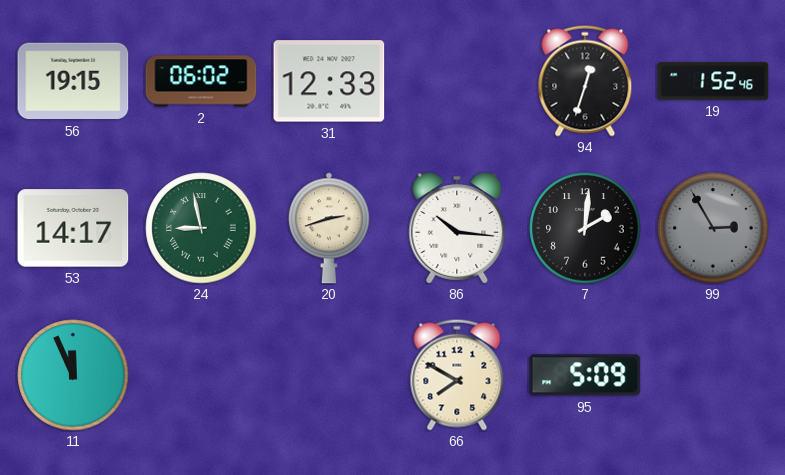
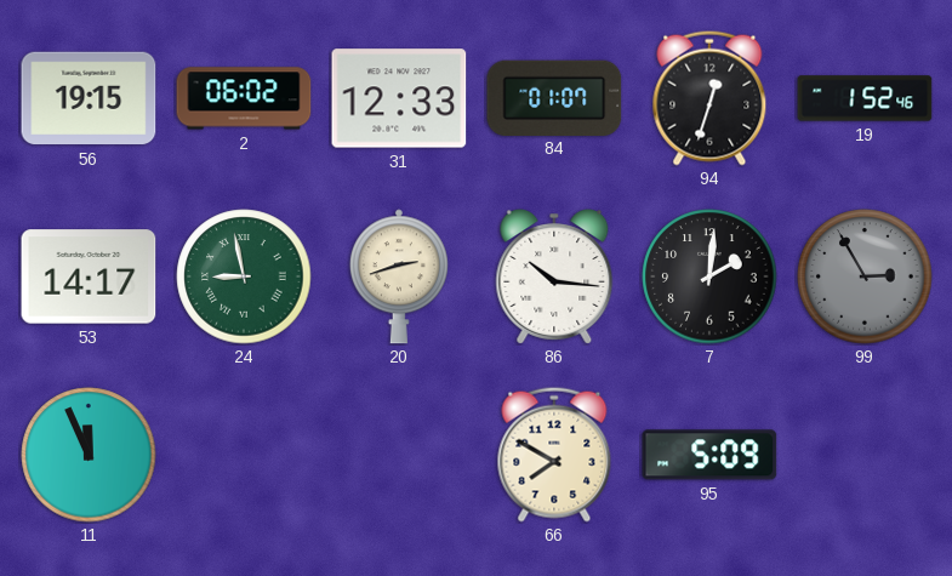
84: none -> 01:07
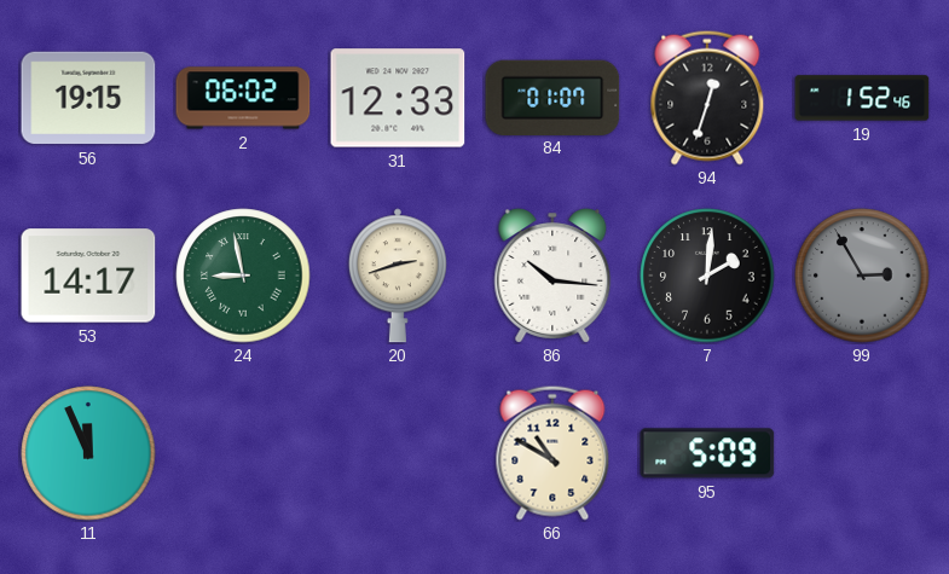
66: 7:50 -> 10:50
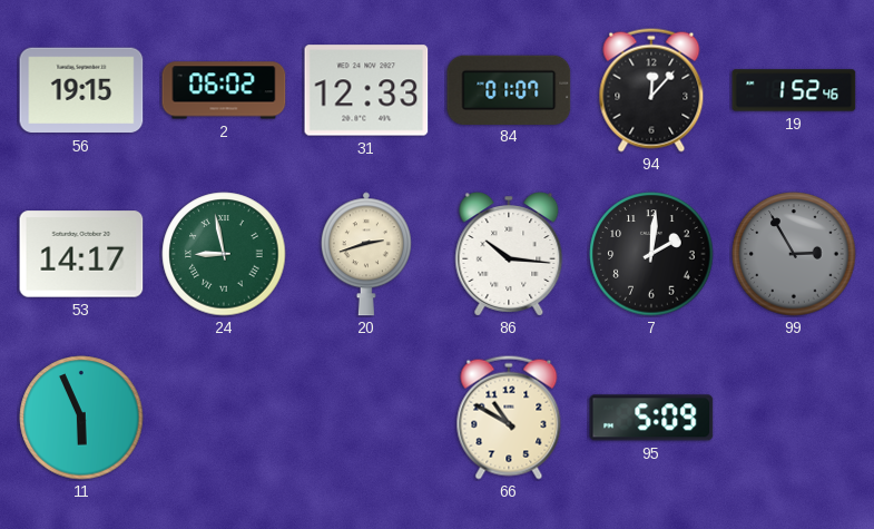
94: 12:33 -> 12:07
11: 11:56 -> 5:56
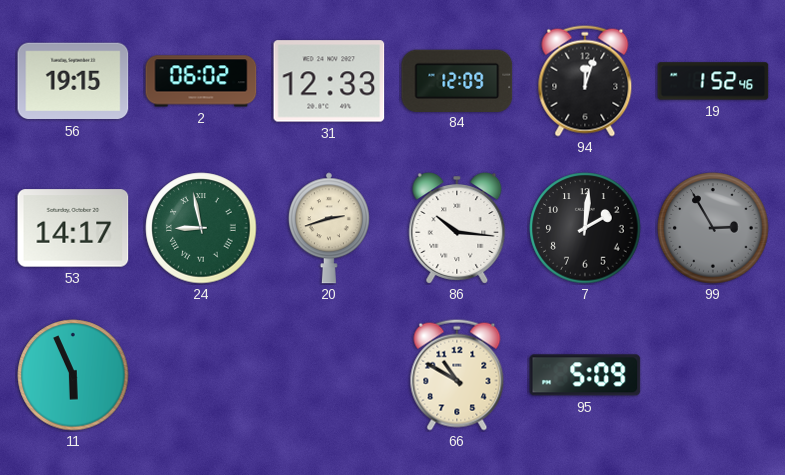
84: 01:07 -> 12:09
94: 12:07 -> 12:03
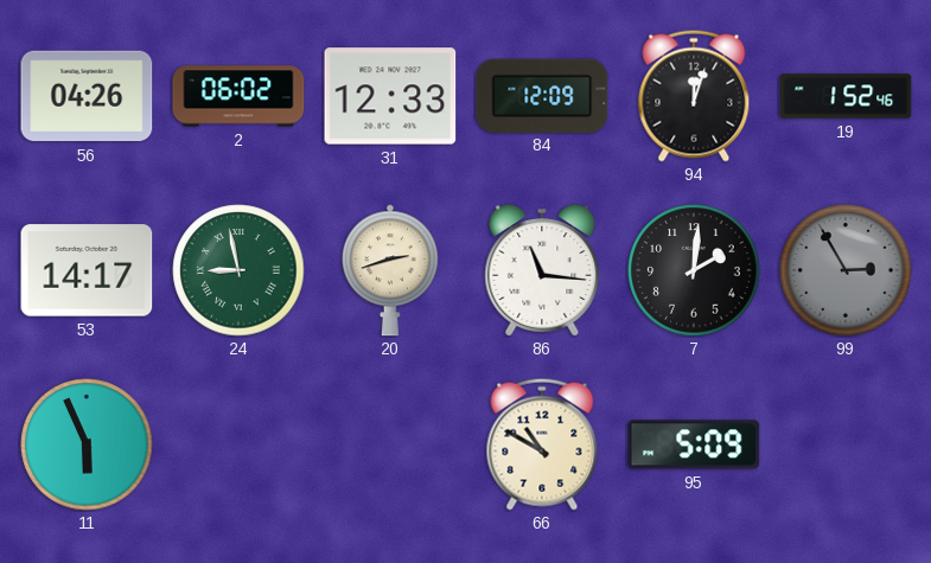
56: 19:15 -> 04:26
86: 10:16 -> 11:16
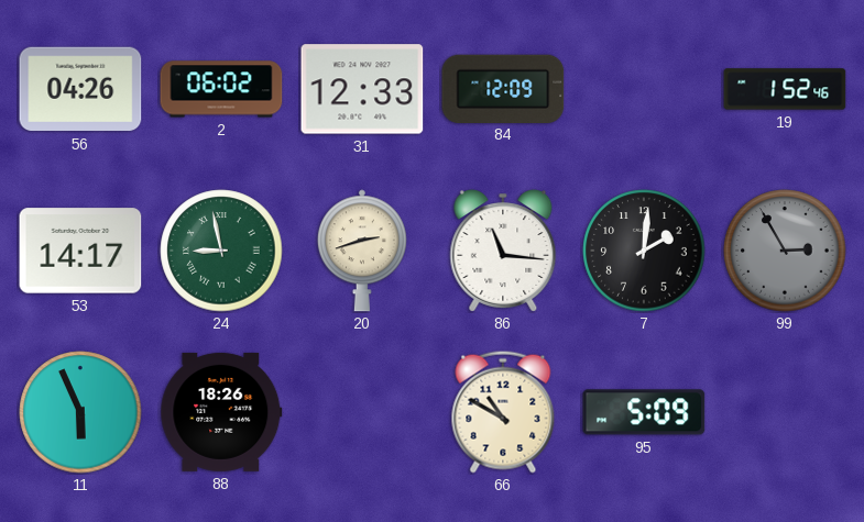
94: 12:03 -> none
88: none -> 18:26
